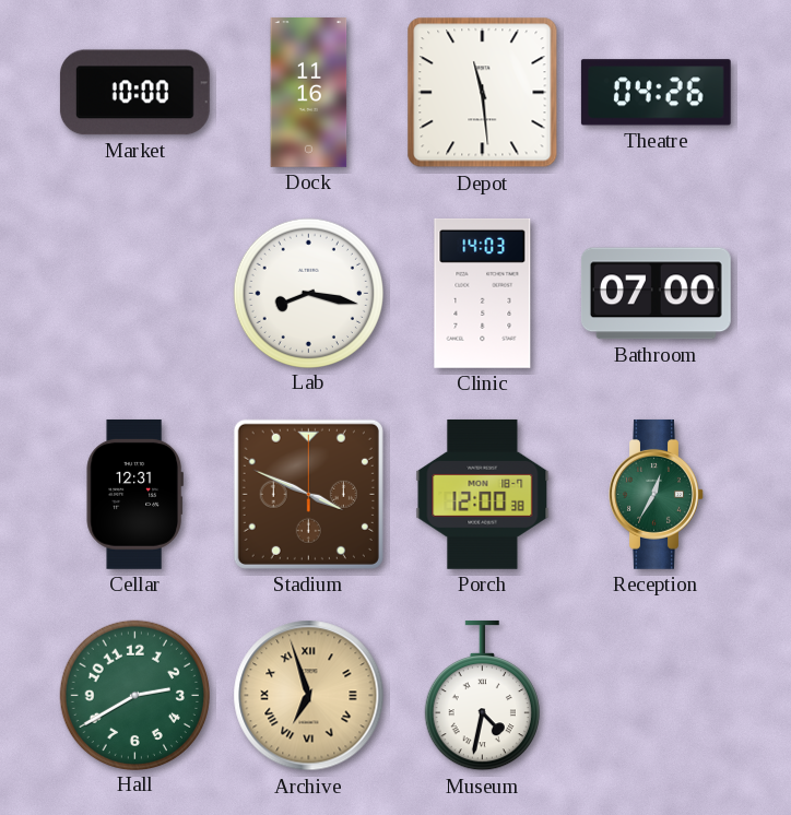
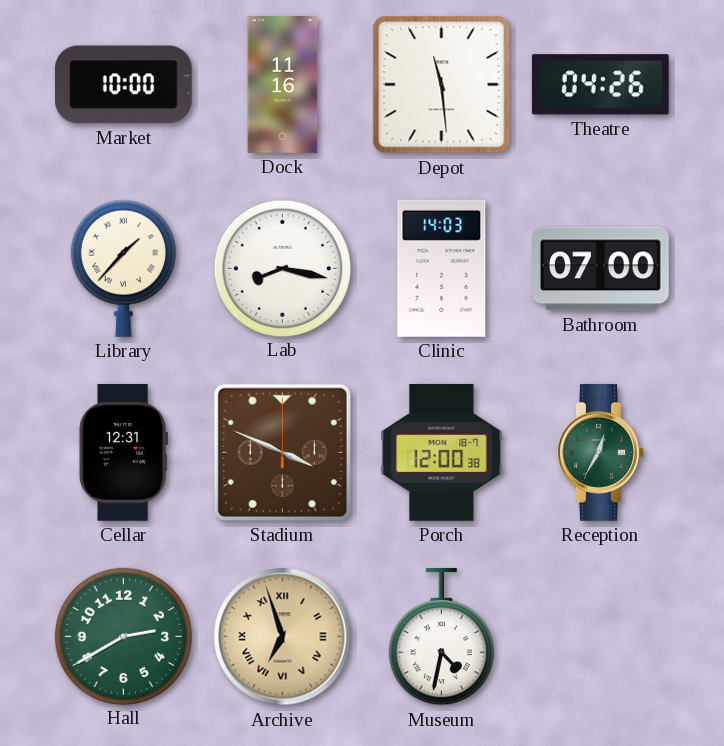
Library: none -> 1:37
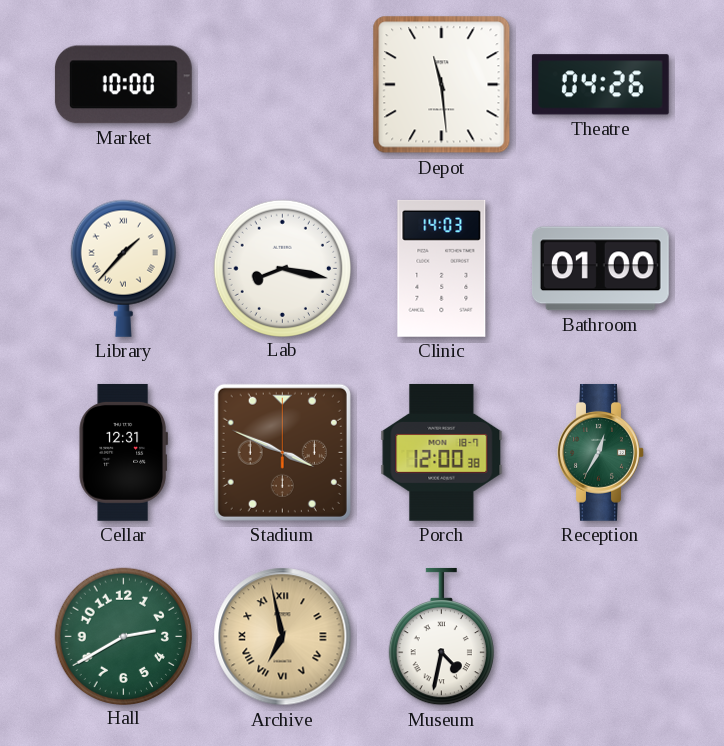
Dock: 11:16 -> none
Bathroom: 07:00 -> 01:00
Archive: 6:57 -> 6:58
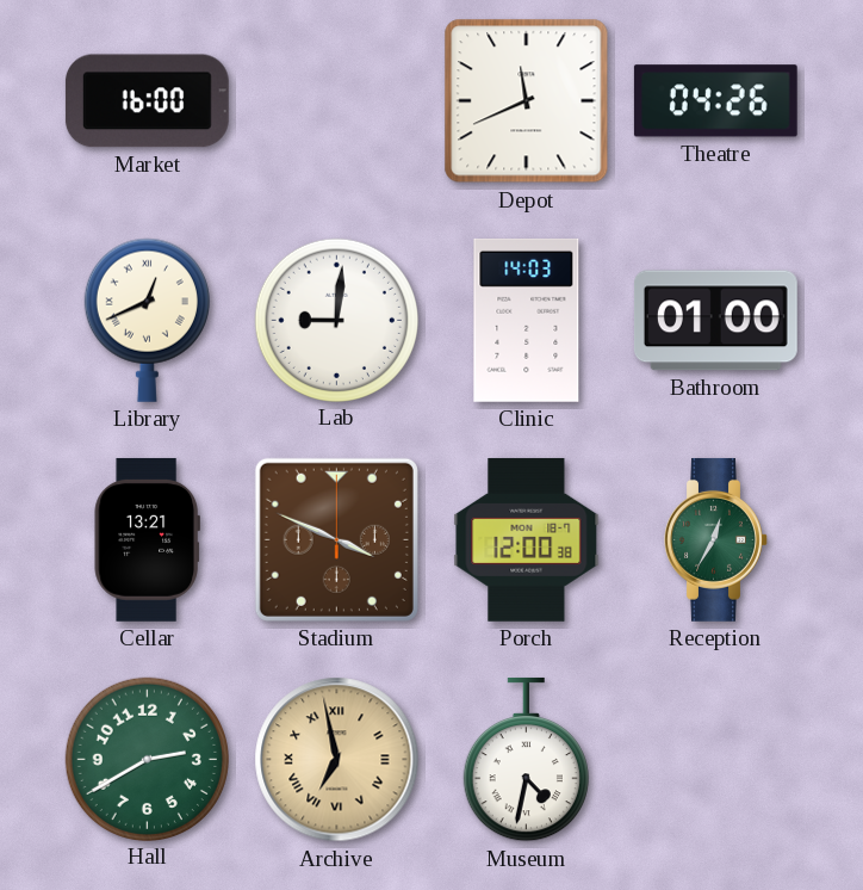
Market: 10:00 -> 16:00
Depot: 11:29 -> 11:41
Library: 1:37 -> 12:41
Lab: 8:17 -> 9:01
Cellar: 12:31 -> 13:21
